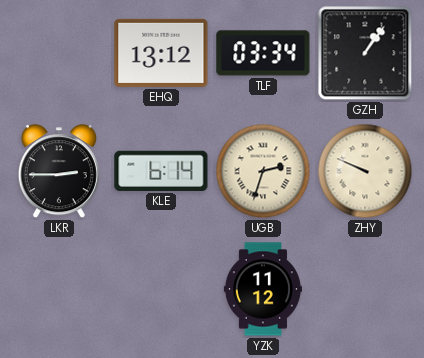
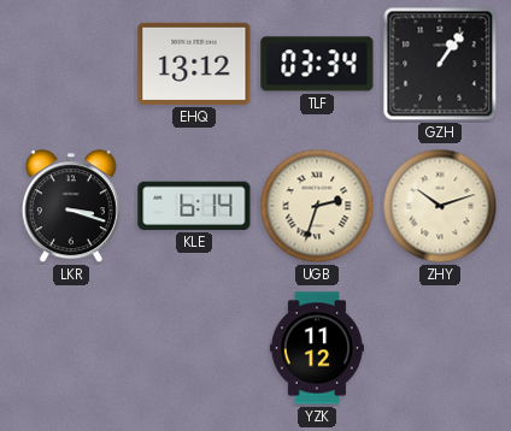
LKR: 2:45 -> 3:18
ZHY: 9:49 -> 10:12
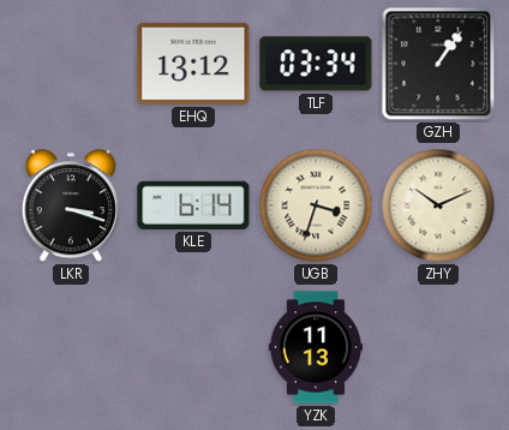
UGB: 2:33 -> 3:33
ZHY: 10:12 -> 10:11
YZK: 11:12 -> 11:13
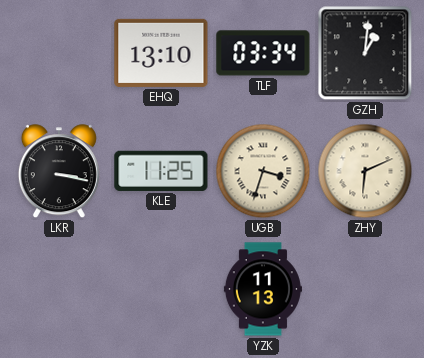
EHQ: 13:12 -> 13:10
GZH: 1:06 -> 1:01
LKR: 3:18 -> 3:17
KLE: 6:14 -> 11:25
ZHY: 10:11 -> 6:11
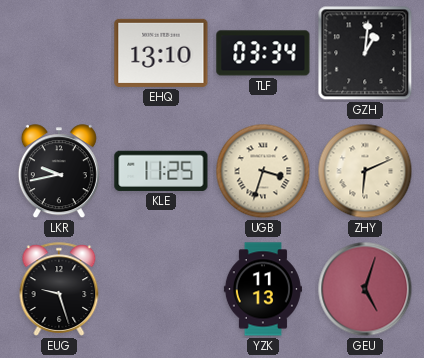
LKR: 3:17 -> 9:43
EUG: none -> 9:27
GEU: none -> 5:03
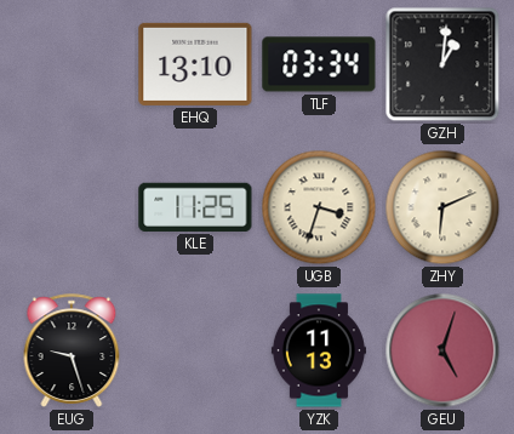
LKR: 9:43 -> none
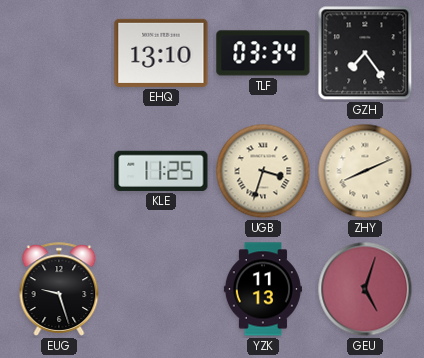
GZH: 1:01 -> 7:24
ZHY: 6:11 -> 8:11
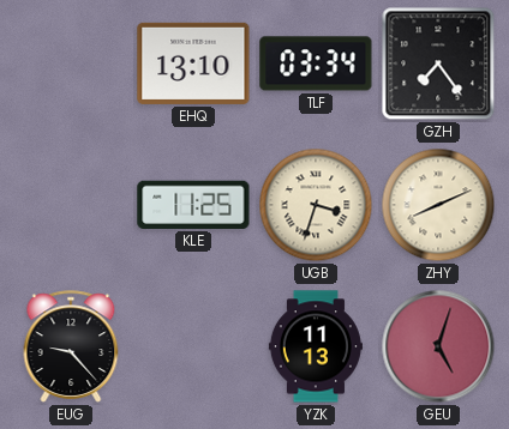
EUG: 9:27 -> 9:23
